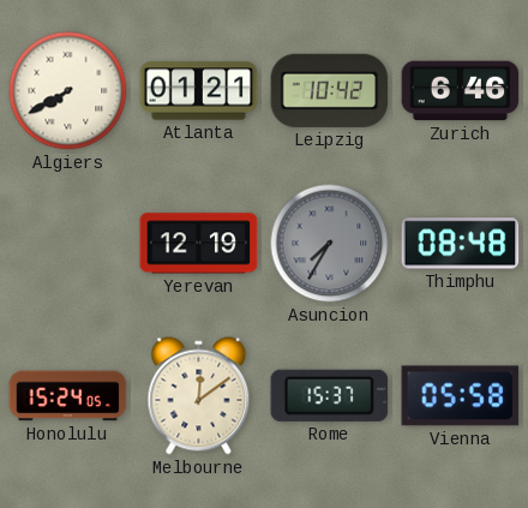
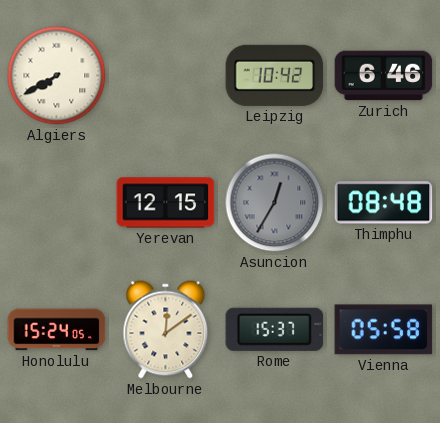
Atlanta: 01:21 -> none
Yerevan: 12:19 -> 12:15
Asuncion: 7:35 -> 12:35
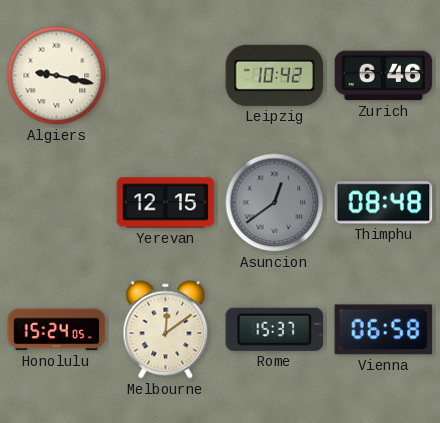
Algiers: 7:40 -> 9:17
Asuncion: 12:35 -> 12:39
Vienna: 05:58 -> 06:58
